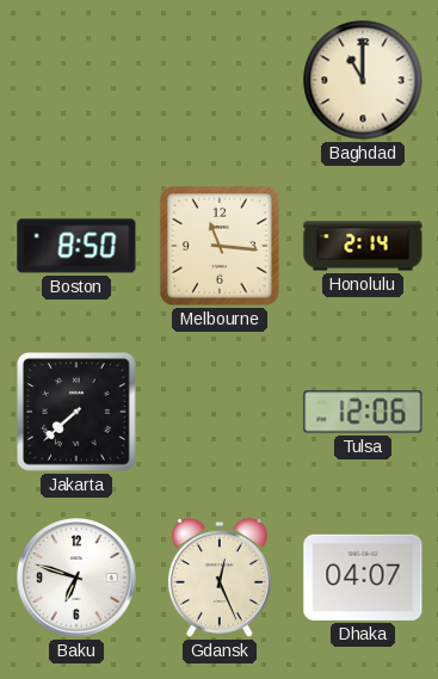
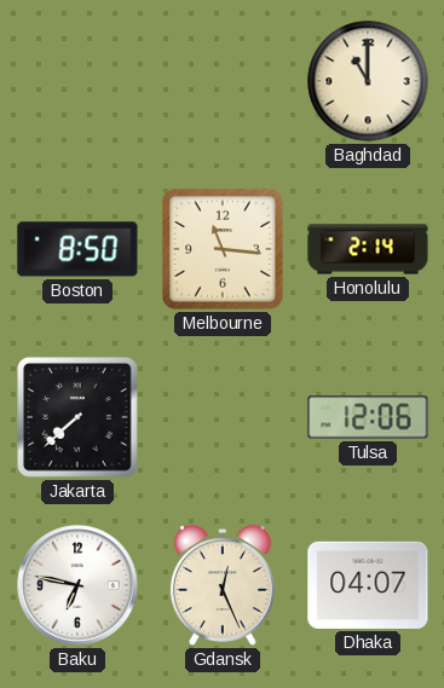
Baku: 6:48 -> 6:47
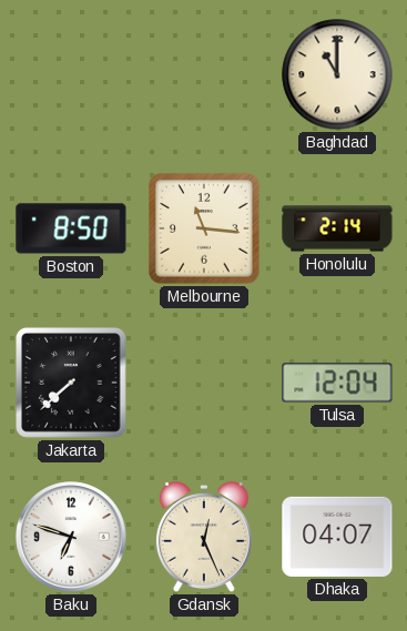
Tulsa: 12:06 -> 12:04
Baku: 6:47 -> 6:48
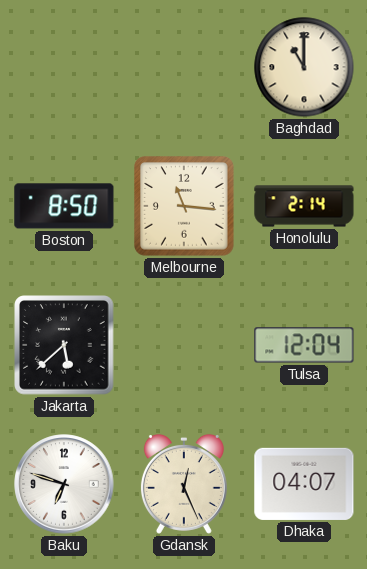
Jakarta: 7:38 -> 5:38
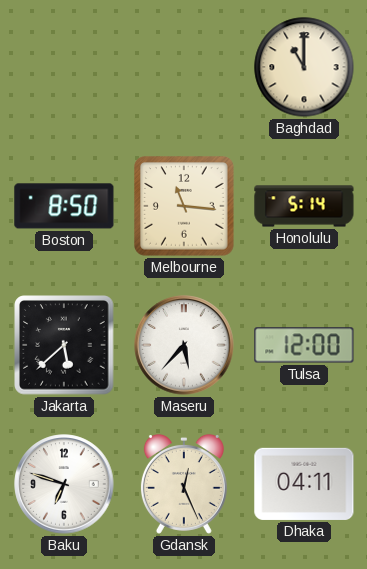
Honolulu: 2:14 -> 5:14
Maseru: none -> 5:37
Tulsa: 12:04 -> 12:00
Dhaka: 04:07 -> 04:11
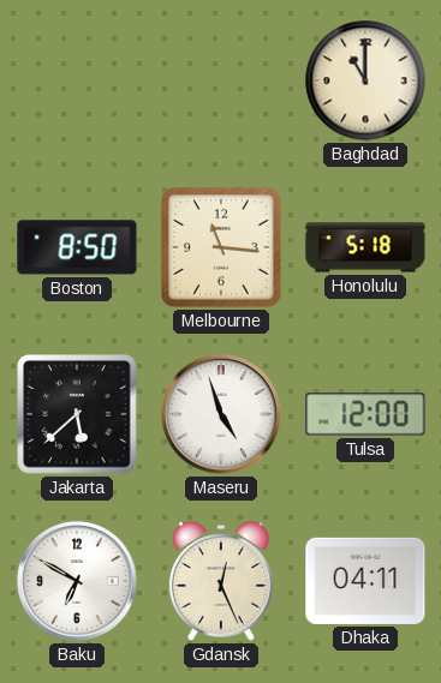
Honolulu: 5:14 -> 5:18
Maseru: 5:37 -> 4:57
Baku: 6:48 -> 6:50
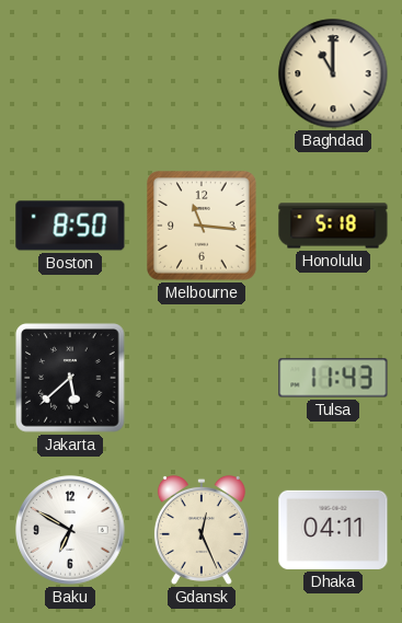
Maseru: 4:57 -> none
Tulsa: 12:00 -> 11:43
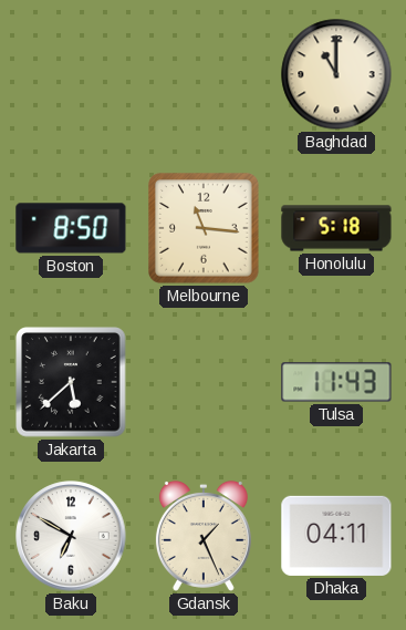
Gdansk: 12:26 -> 1:26
